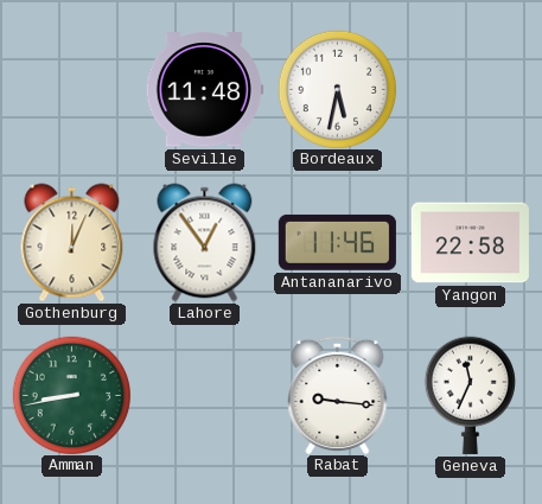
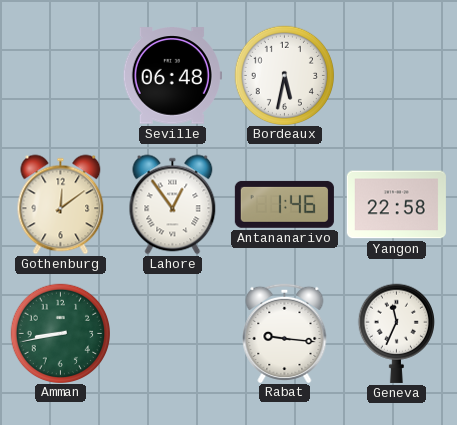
Seville: 11:48 -> 06:48
Gothenburg: 12:04 -> 12:09
Antananarivo: 11:46 -> 1:46
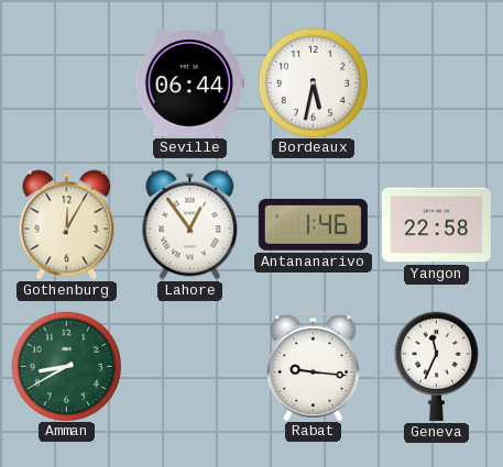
Seville: 06:48 -> 06:44
Gothenburg: 12:09 -> 12:05
Amman: 8:43 -> 8:40
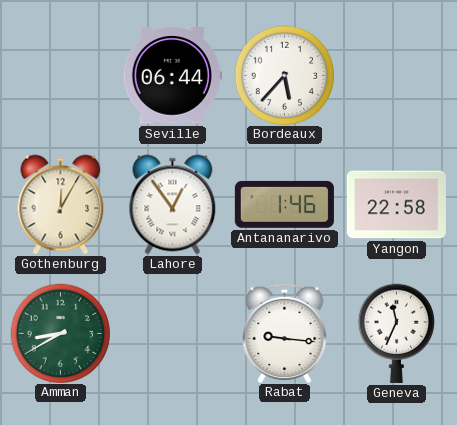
Bordeaux: 5:32 -> 5:37
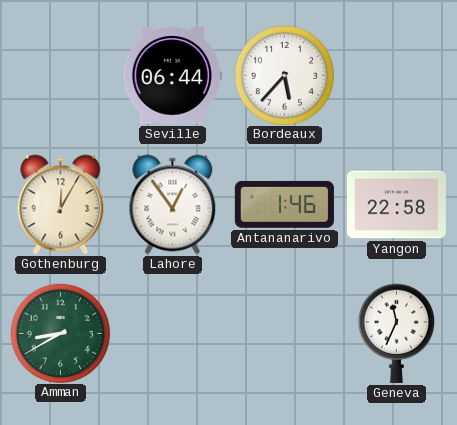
Rabat: 9:16 -> none
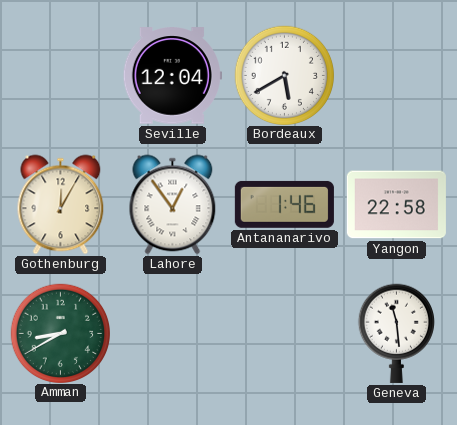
Seville: 06:44 -> 12:04
Bordeaux: 5:37 -> 5:40
Geneva: 11:34 -> 11:29
